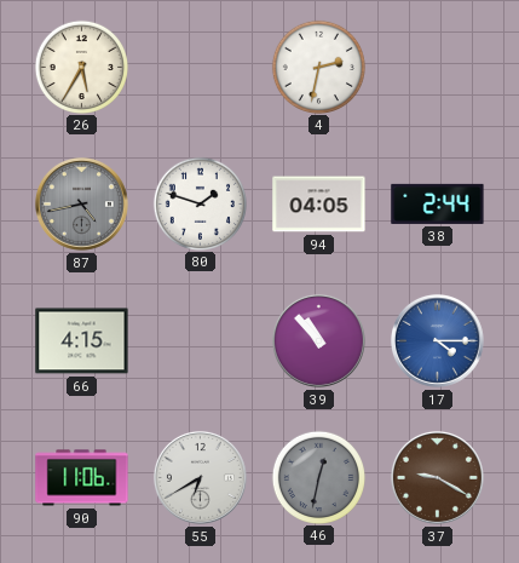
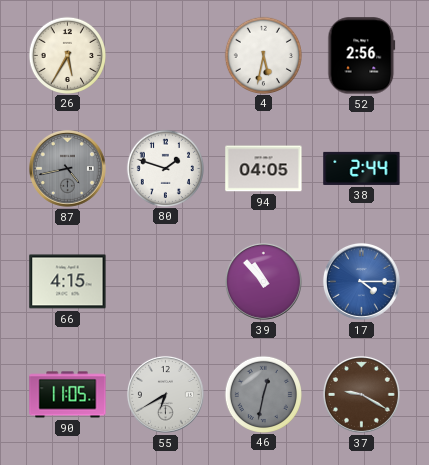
4: 2:32 -> 5:32
52: none -> 2:56
90: 11:06 -> 11:05
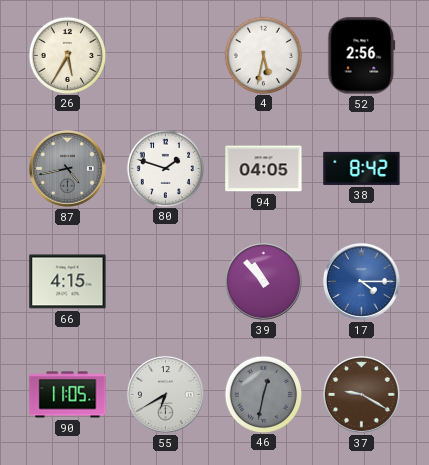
38: 2:44 -> 8:42
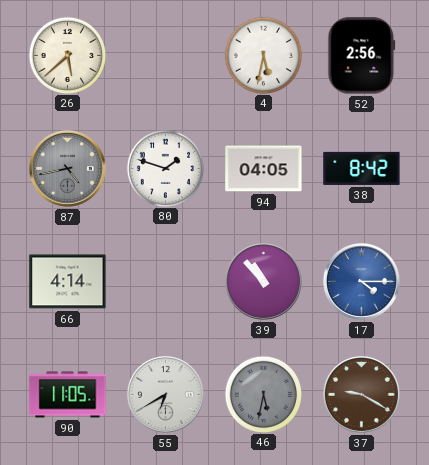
26: 5:35 -> 5:38
66: 4:15 -> 4:14
46: 12:32 -> 5:32
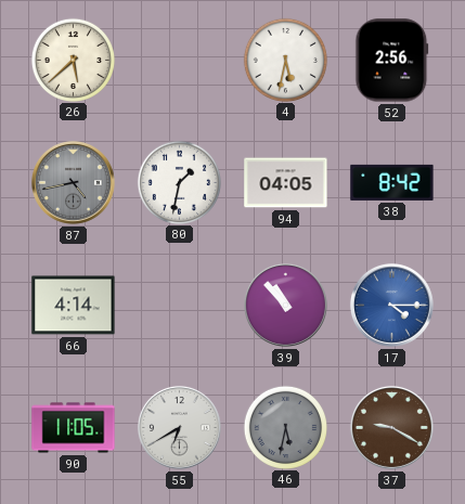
80: 1:48 -> 1:32
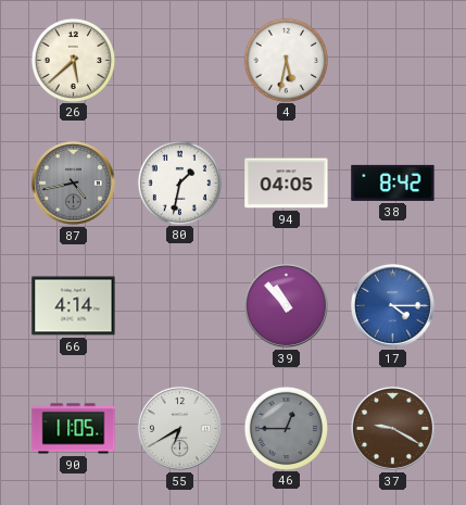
52: 2:56 -> none
46: 5:32 -> 12:45
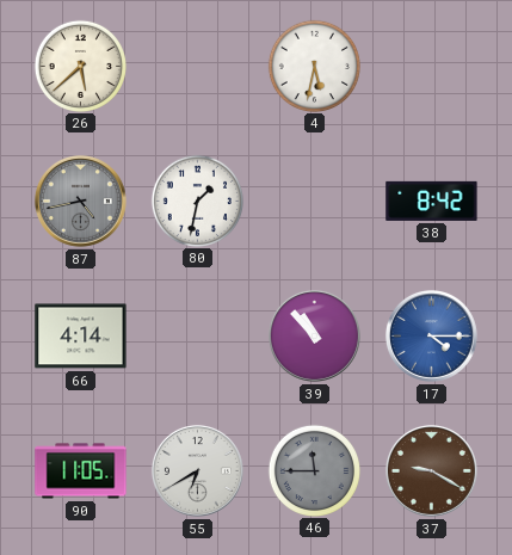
94: 04:05 -> none
46: 12:45 -> 11:45
